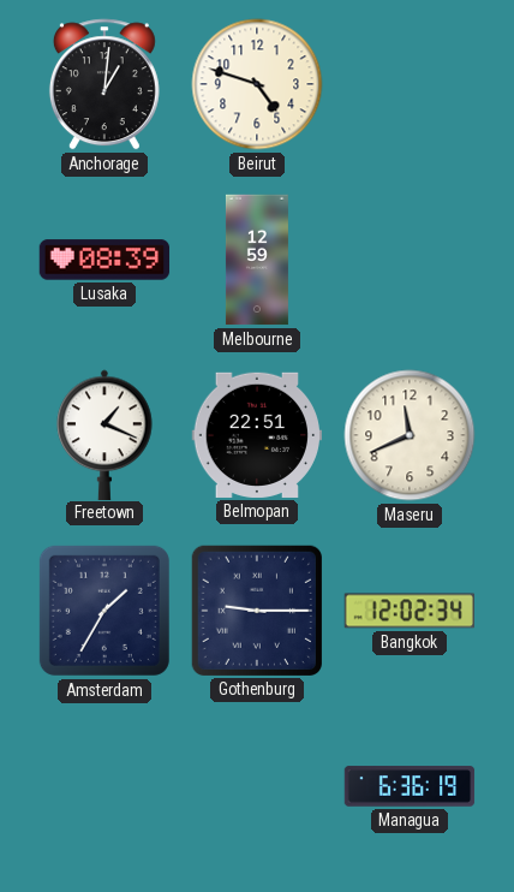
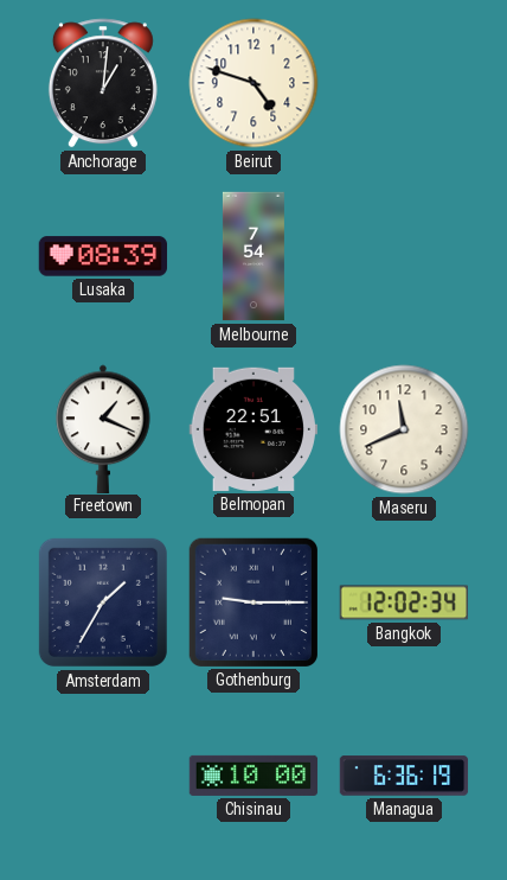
Melbourne: 12:59 -> 7:54
Chisinau: none -> 10:00
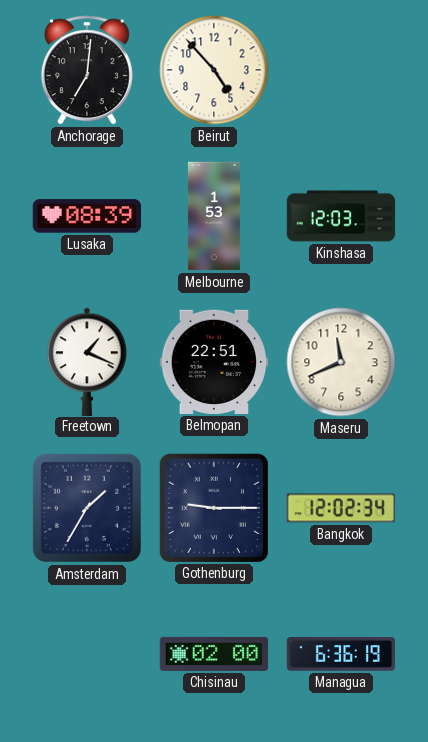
Anchorage: 1:01 -> 7:01
Beirut: 4:48 -> 4:53
Melbourne: 7:54 -> 1:53
Kinshasa: none -> 12:03
Chisinau: 10:00 -> 02:00
